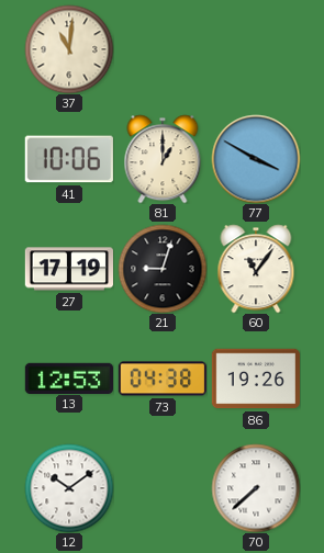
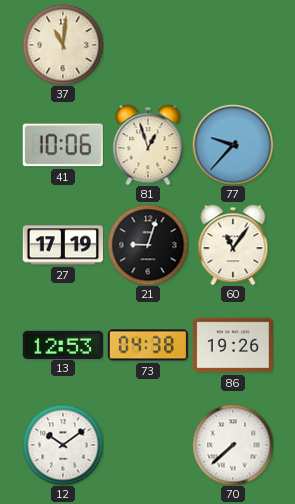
81: 1:00 -> 12:57
77: 3:50 -> 9:37
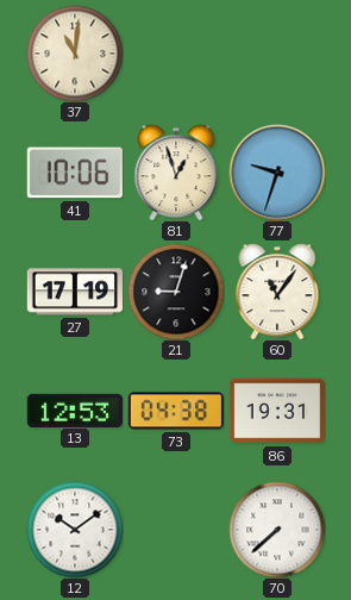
77: 9:37 -> 9:33
86: 19:26 -> 19:31
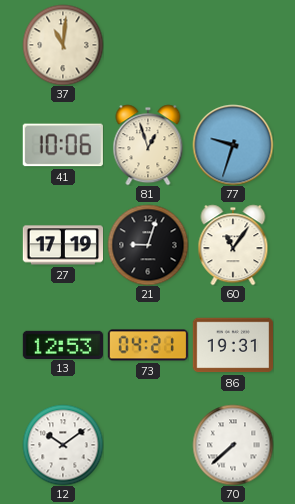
73: 04:38 -> 04:21
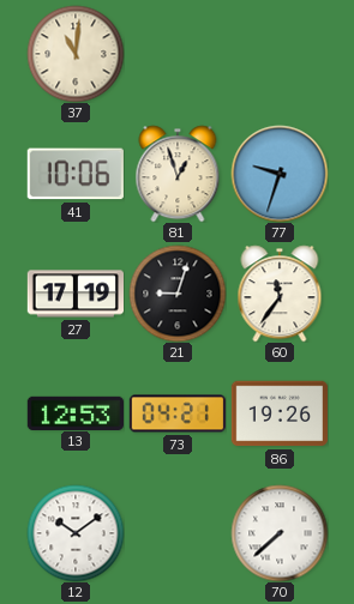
60: 11:06 -> 11:36
86: 19:31 -> 19:26
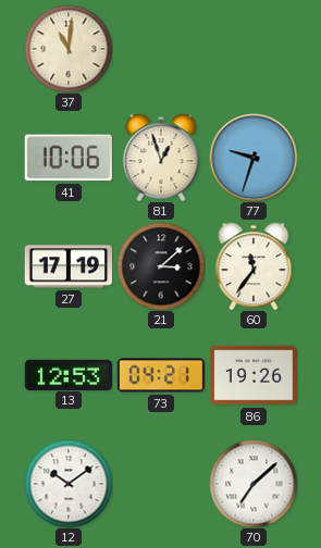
21: 9:03 -> 3:08
70: 7:38 -> 7:08
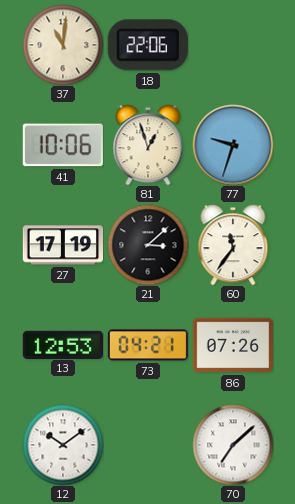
18: none -> 22:06
86: 19:26 -> 07:26
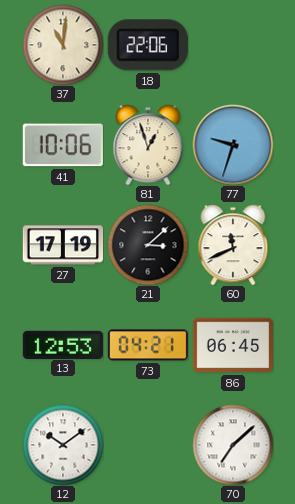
60: 11:36 -> 11:41
86: 07:26 -> 06:45
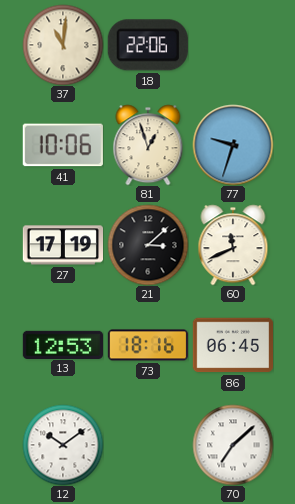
73: 04:21 -> 18:16
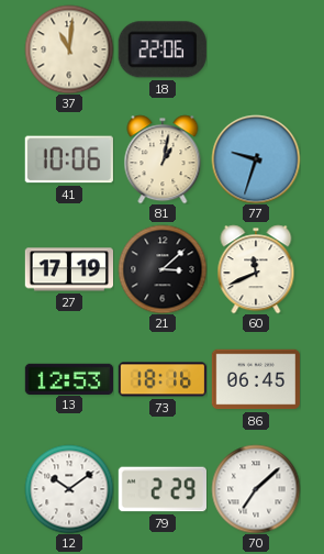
81: 12:57 -> 1:02
79: none -> 2:29
